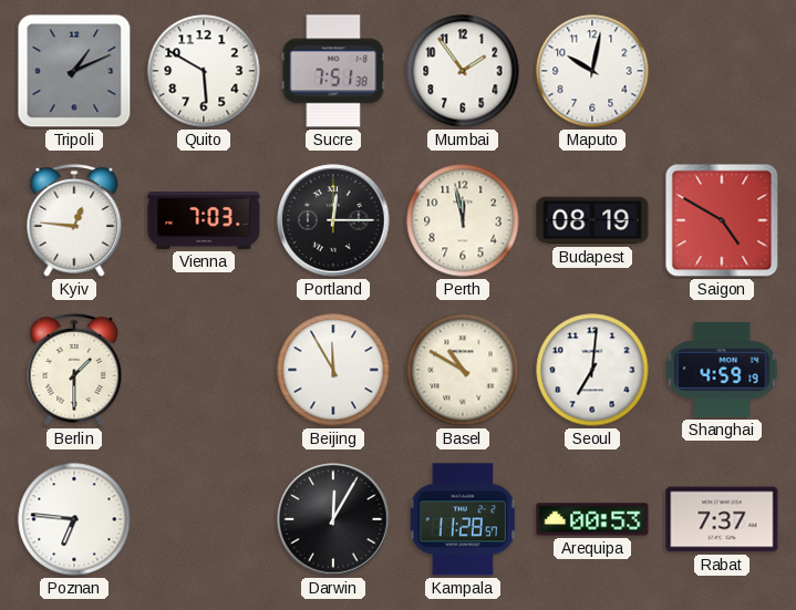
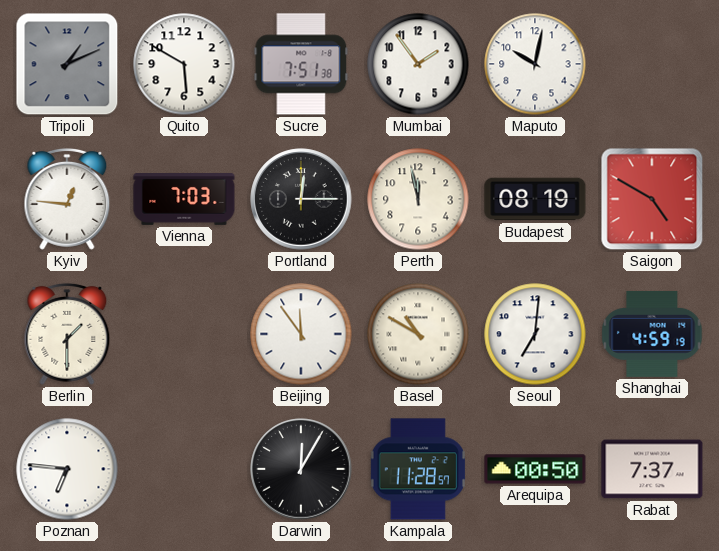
Beijing: 11:55 -> 11:54
Arequipa: 00:53 -> 00:50
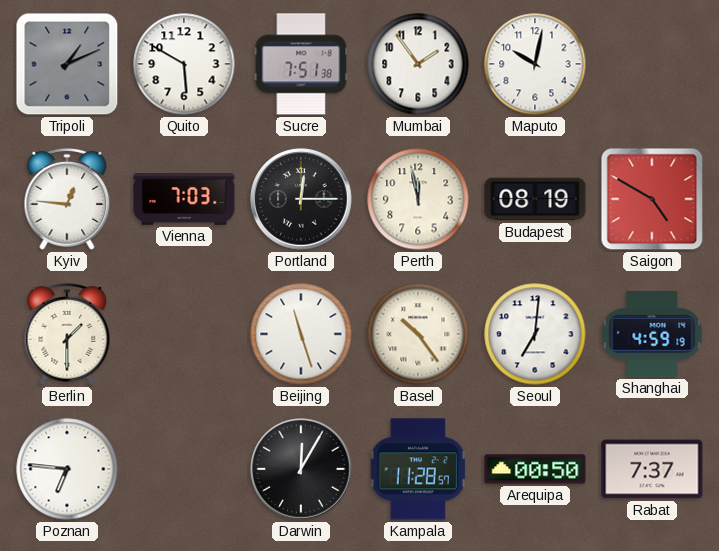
Beijing: 11:54 -> 11:27
Basel: 10:50 -> 10:24
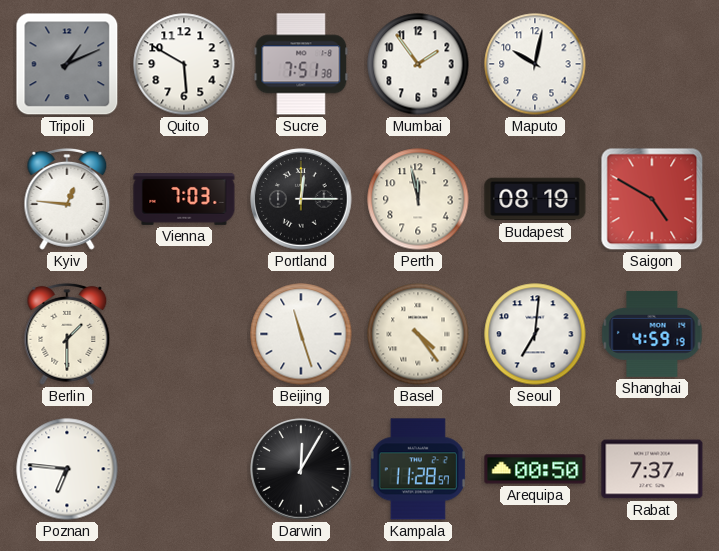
Basel: 10:24 -> 4:24
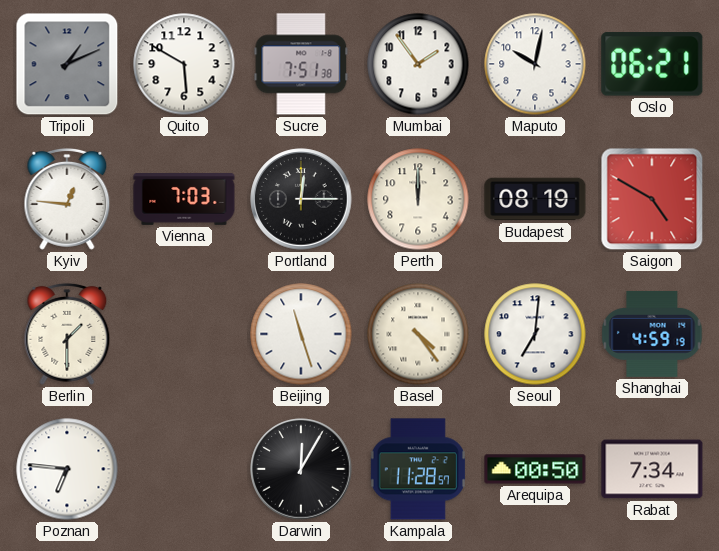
Oslo: none -> 06:21
Perth: 11:58 -> 12:00
Rabat: 7:37 -> 7:34
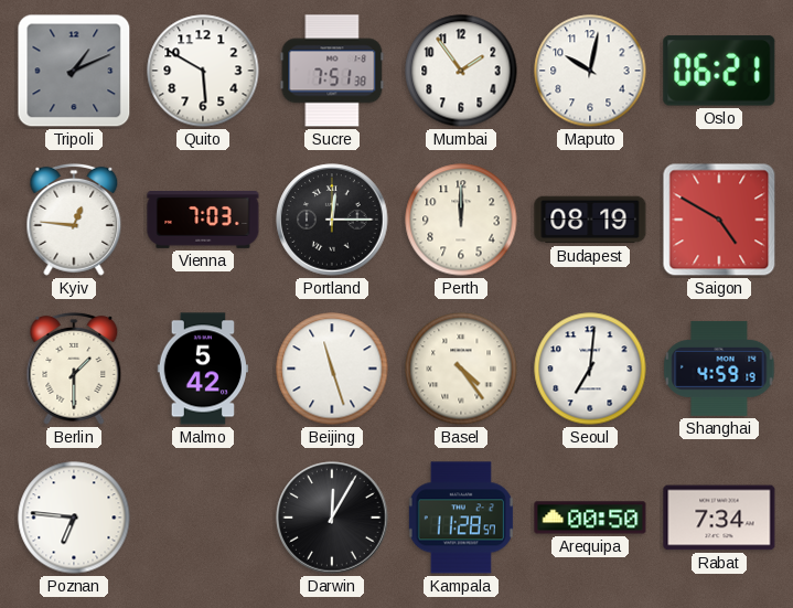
Malmo: none -> 5:42
